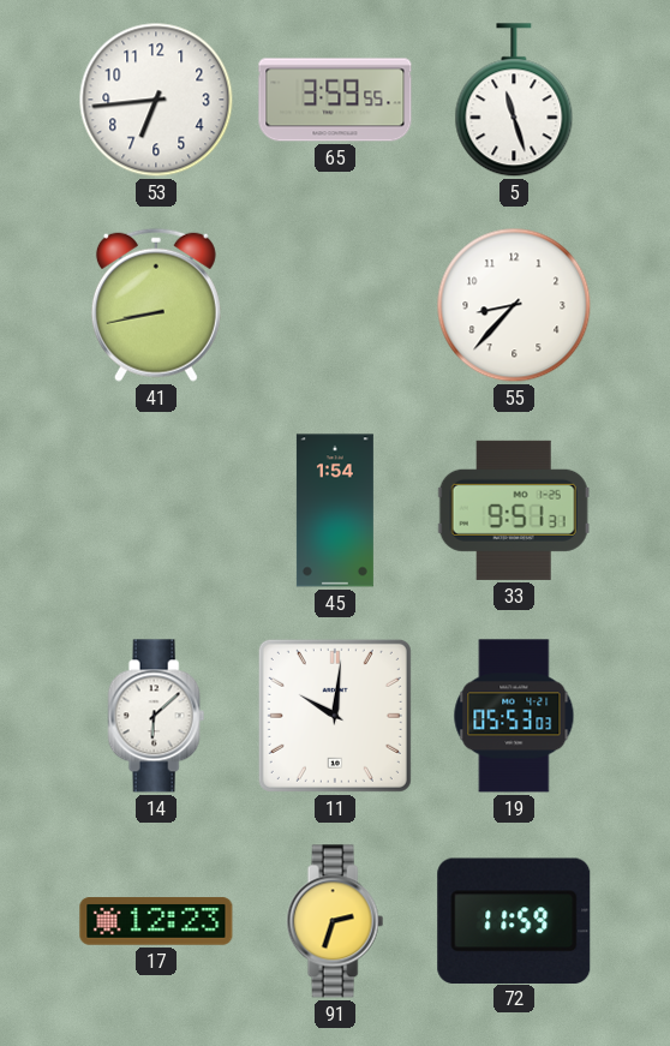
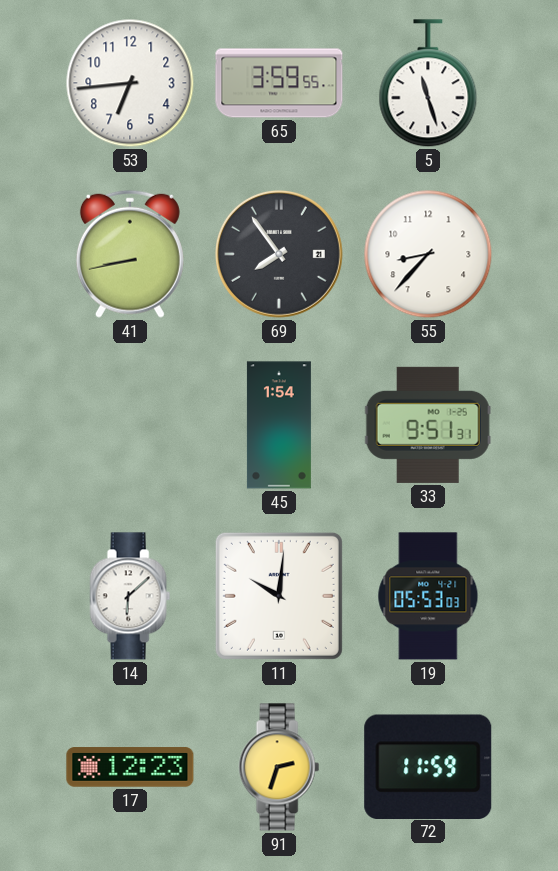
69: none -> 7:54
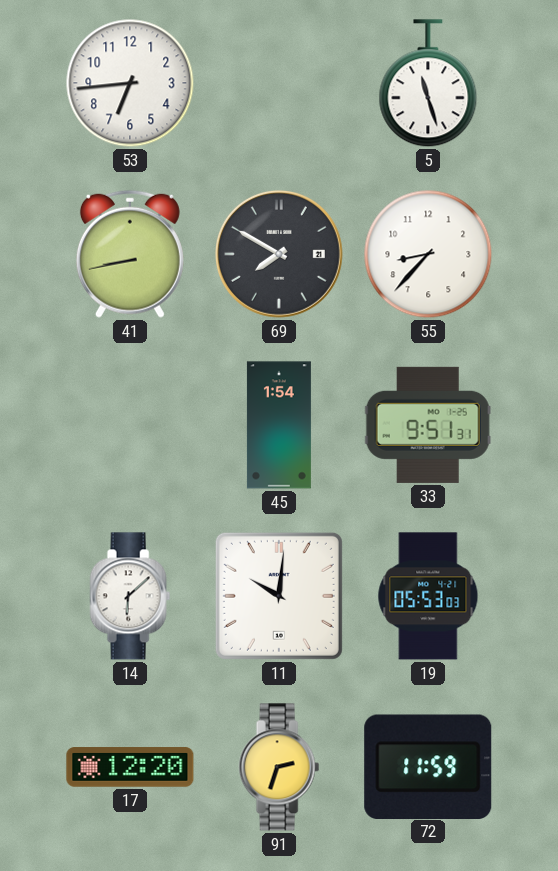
65: 3:59 -> none
69: 7:54 -> 7:50
17: 12:23 -> 12:20
